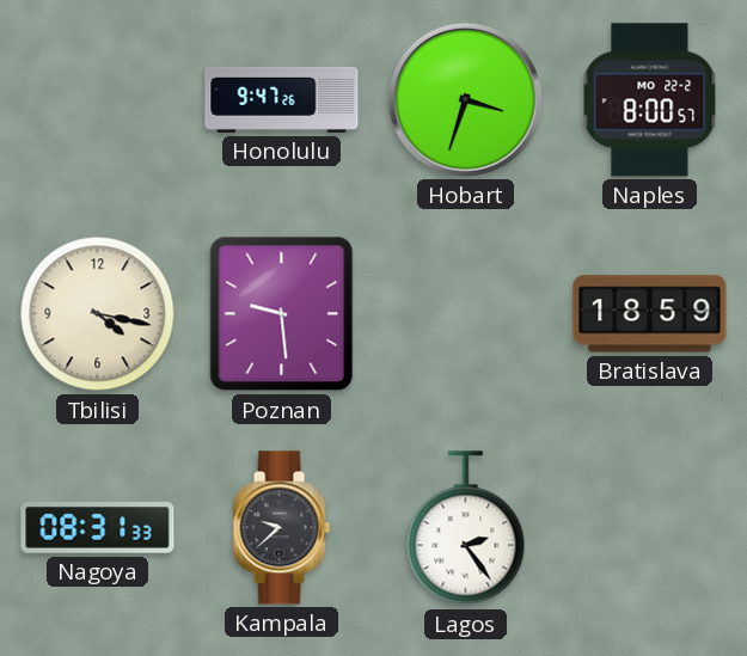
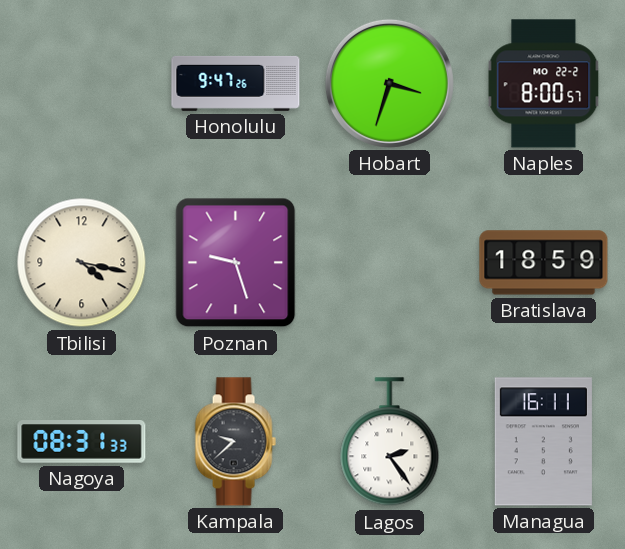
Poznan: 9:29 -> 9:27
Managua: none -> 16:11
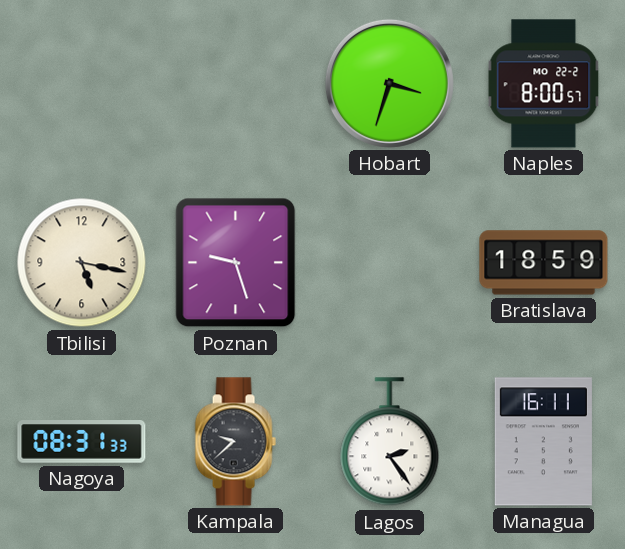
Honolulu: 9:47 -> none
Tbilisi: 4:17 -> 5:17
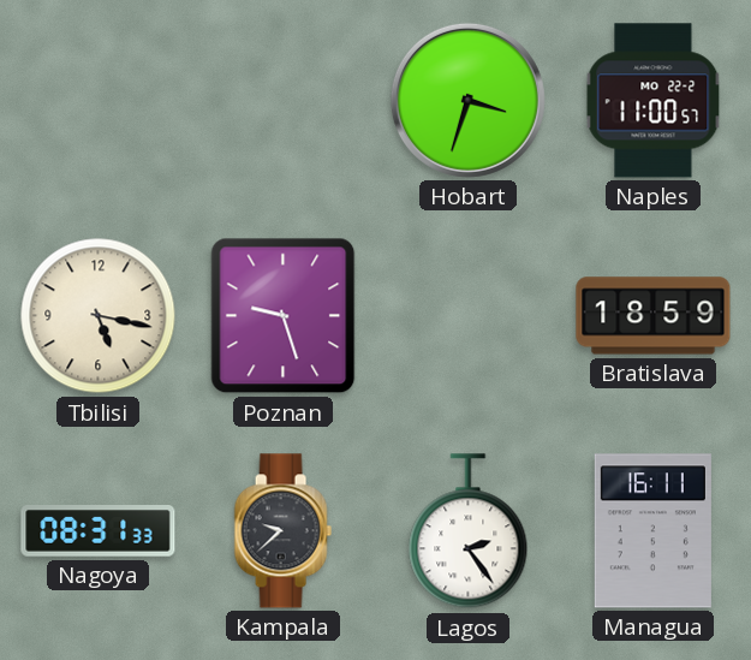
Naples: 8:00 -> 11:00
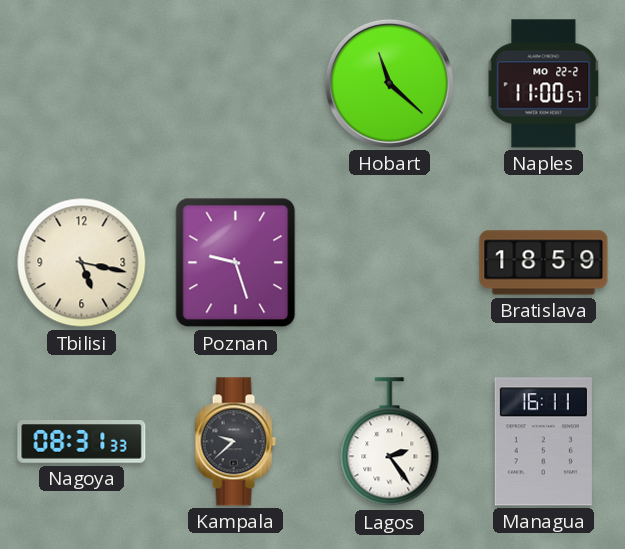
Hobart: 3:33 -> 11:22
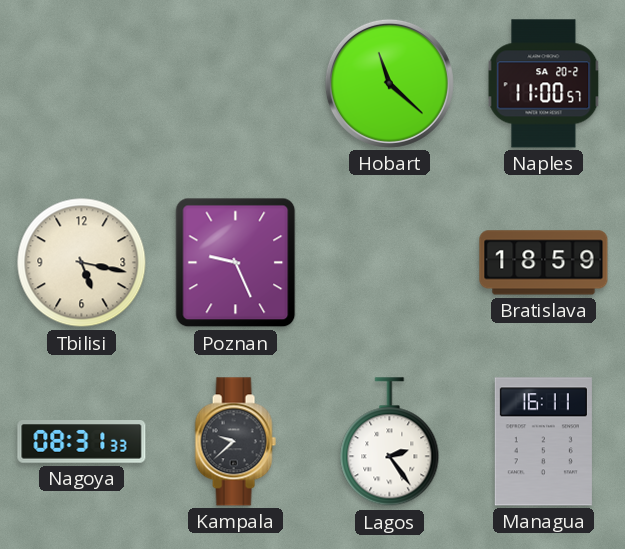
Naples date: MO 22-2 -> SA 20-2
Poznan: 9:27 -> 9:26
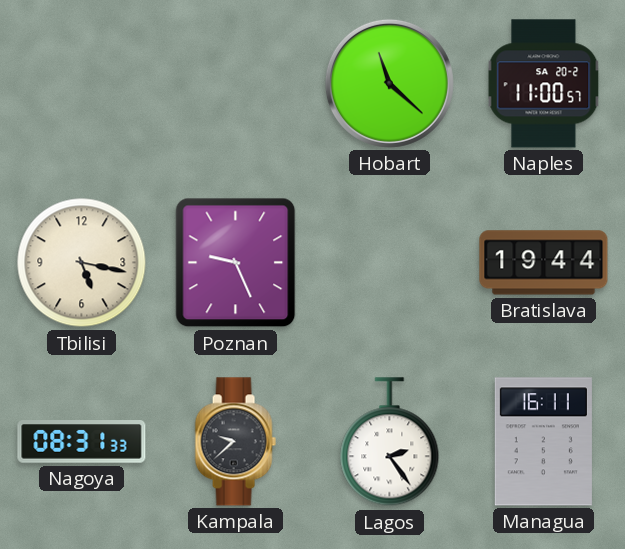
Bratislava: 18:59 -> 19:44
